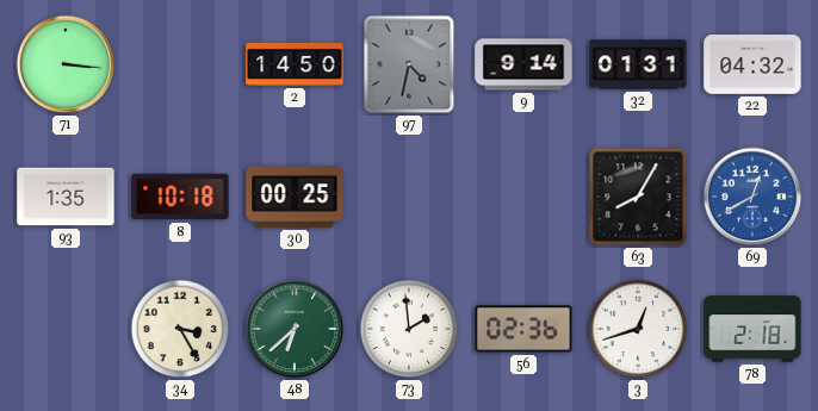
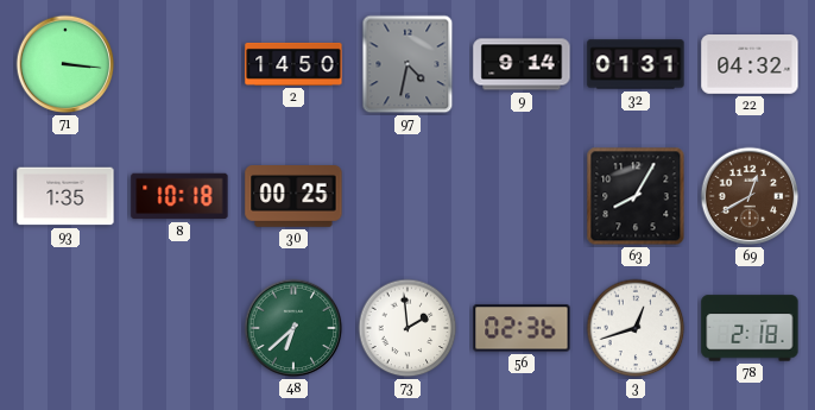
69 dial: blue -> brown
34: 3:25 -> none
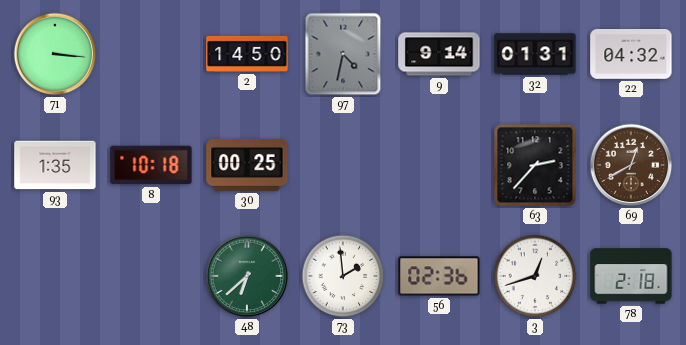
63: 8:05 -> 2:37
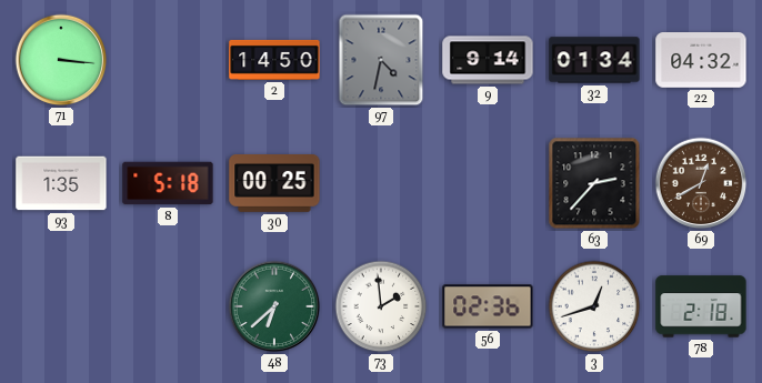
32: 01:31 -> 01:34
8: 10:18 -> 5:18
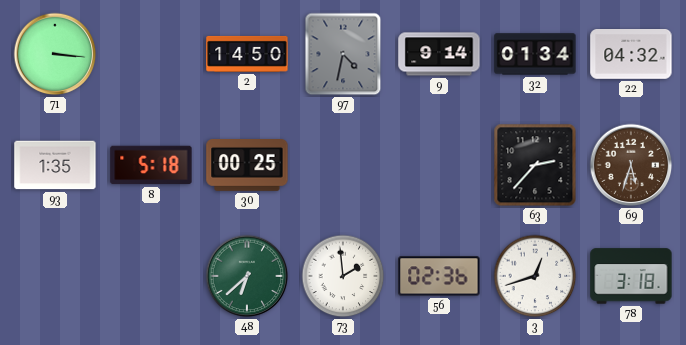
69: 12:40 -> 5:33
78: 2:18 -> 3:18
